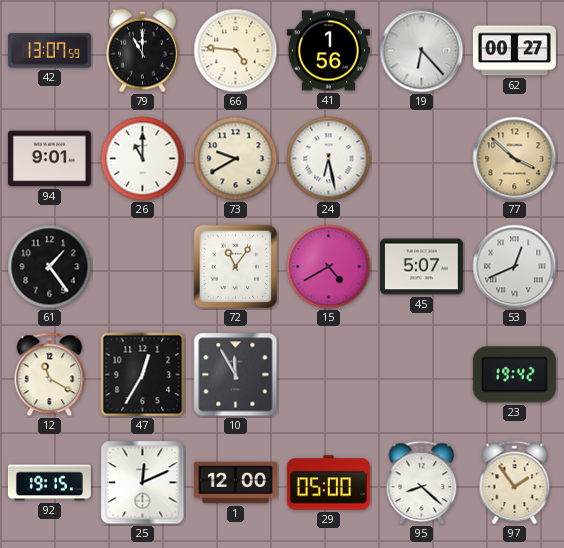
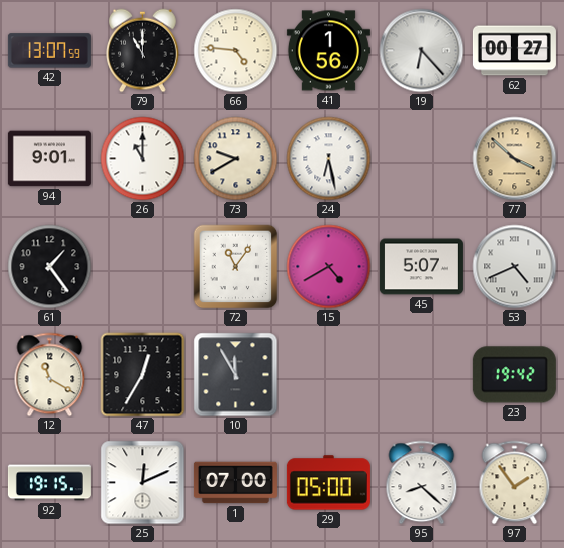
53: 12:41 -> 4:41
1: 12:00 -> 07:00
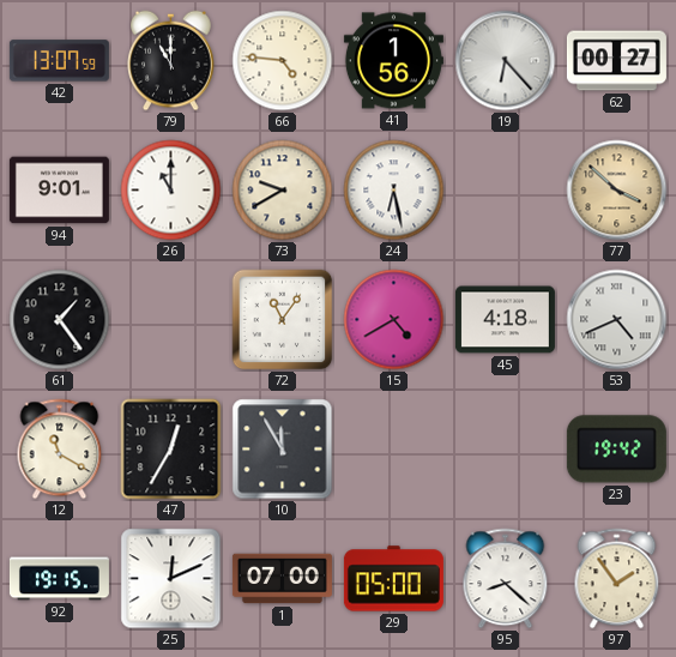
45: 5:07 -> 4:18
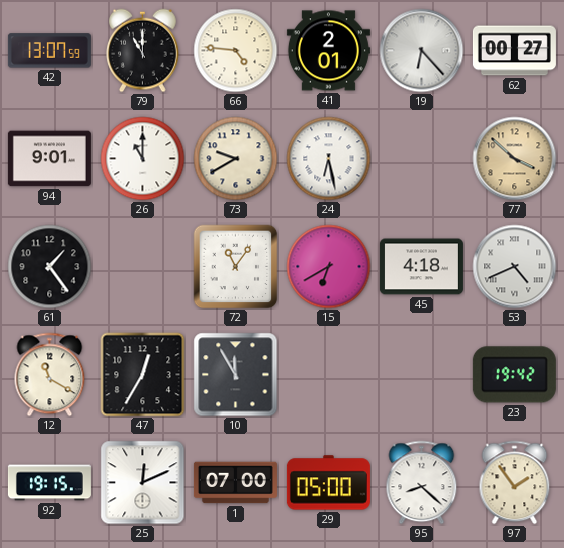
41: 1:56 -> 2:01
15: 4:40 -> 6:40
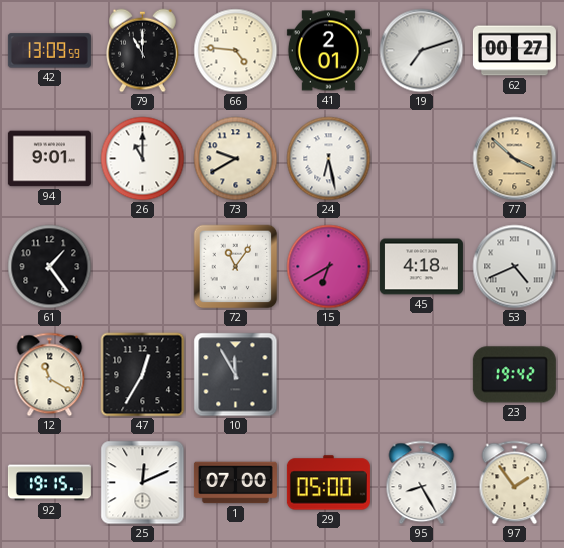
42: 13:07 -> 13:09
19: 6:23 -> 7:12
95: 8:22 -> 8:25
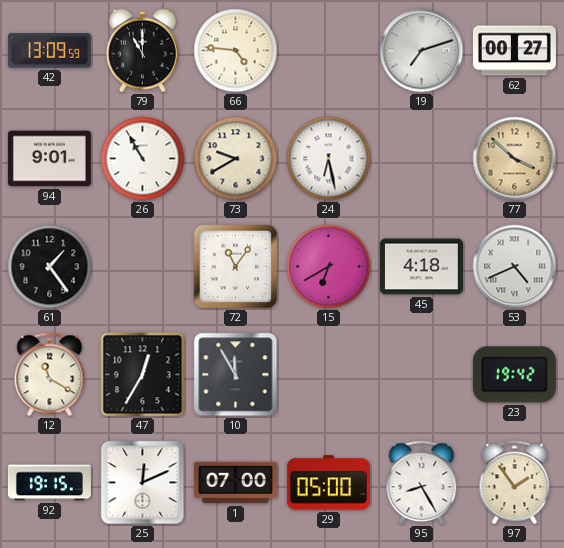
41: 2:01 -> none
26: 11:00 -> 10:55
